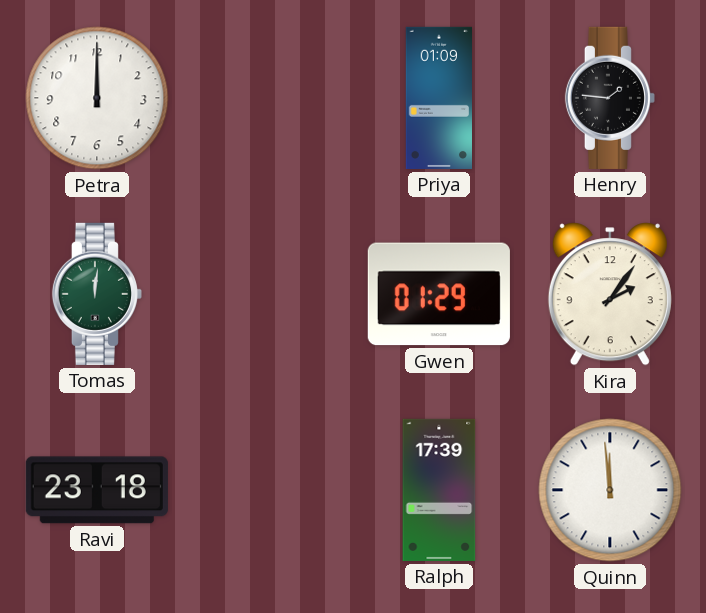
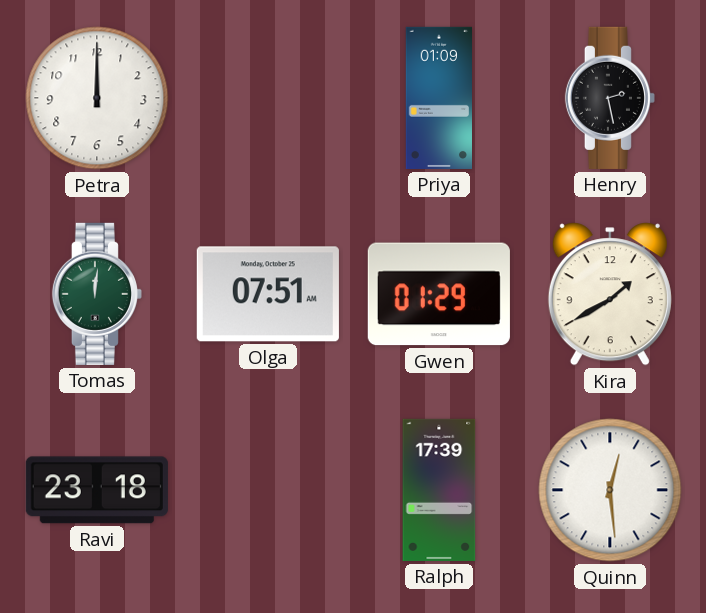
Henry: 1:46 -> 2:28
Olga: none -> 07:51
Kira: 2:06 -> 1:40
Quinn: 11:59 -> 12:29
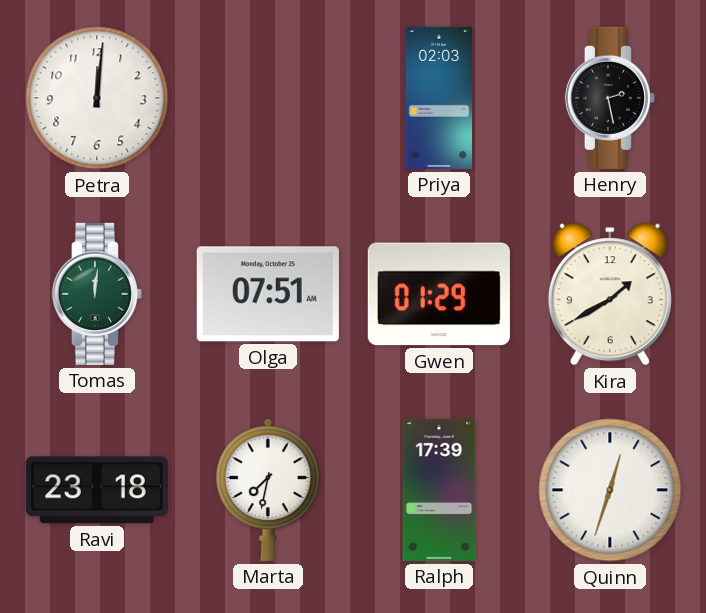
Petra: 12:00 -> 12:01
Priya: 01:09 -> 02:03
Marta: none -> 7:32
Quinn: 12:29 -> 12:33
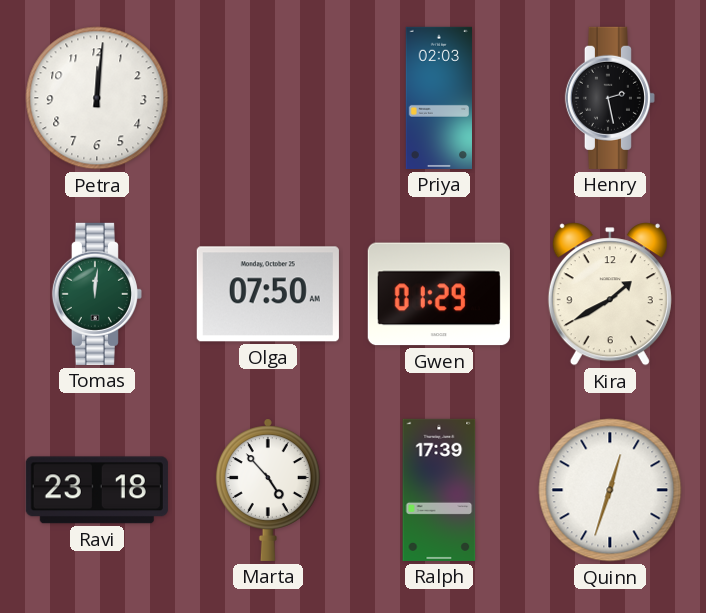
Olga: 07:51 -> 07:50
Marta: 7:32 -> 4:53
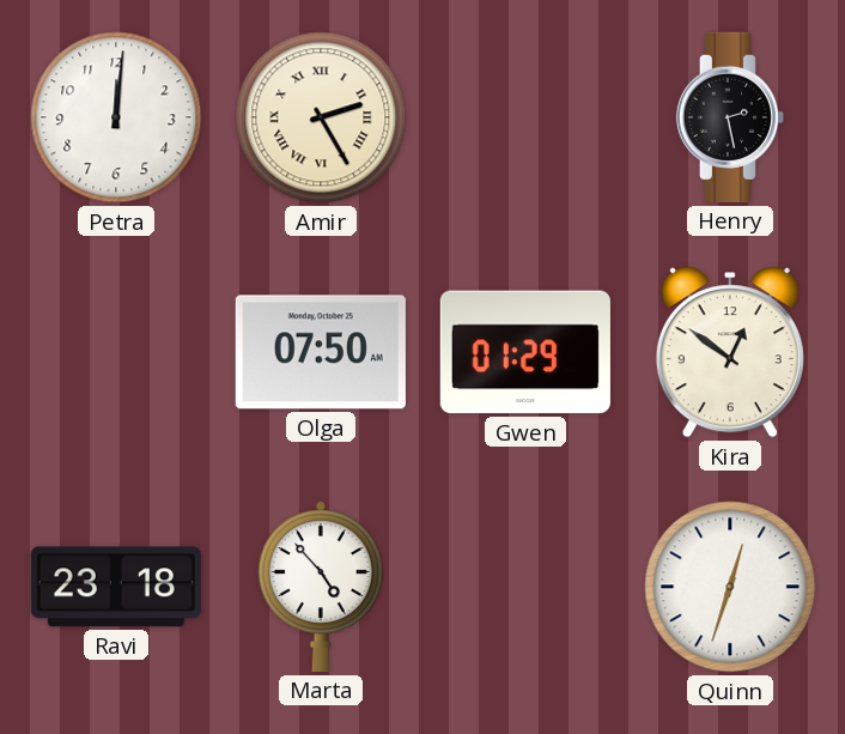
Amir: none -> 2:25
Priya: 02:03 -> none
Tomas: 12:01 -> none
Kira: 1:40 -> 12:51
Ralph: 17:39 -> none
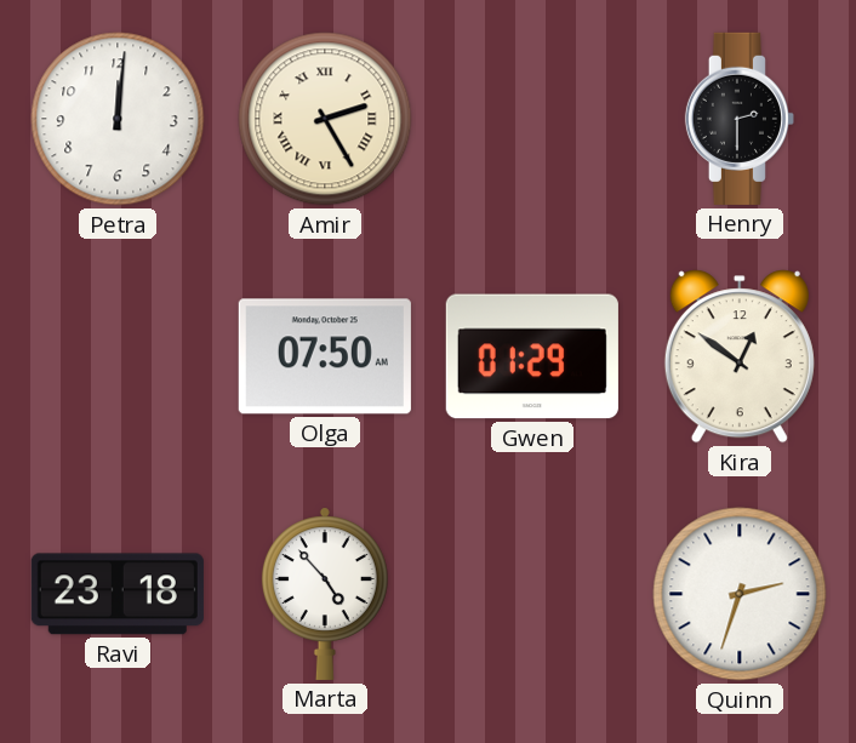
Henry: 2:28 -> 2:30
Quinn: 12:33 -> 2:33
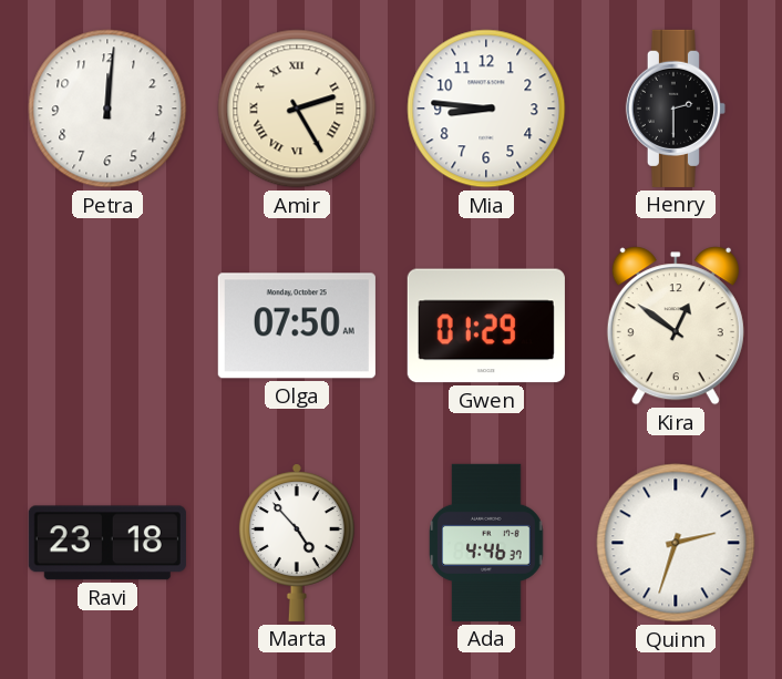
Mia: none -> 8:46
Ada: none -> 4:46
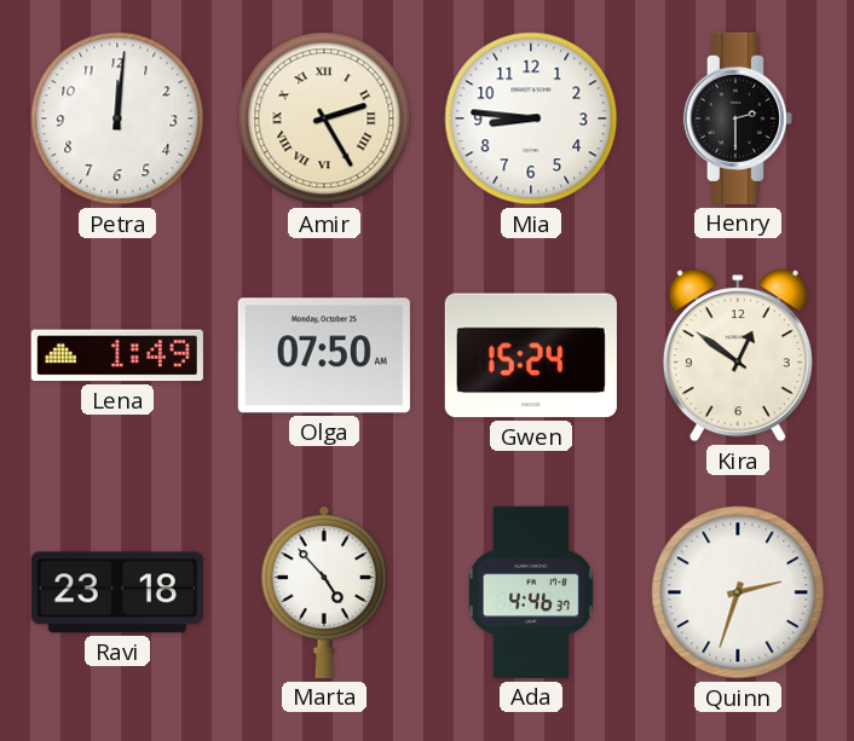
Lena: none -> 1:49
Gwen: 01:29 -> 15:24
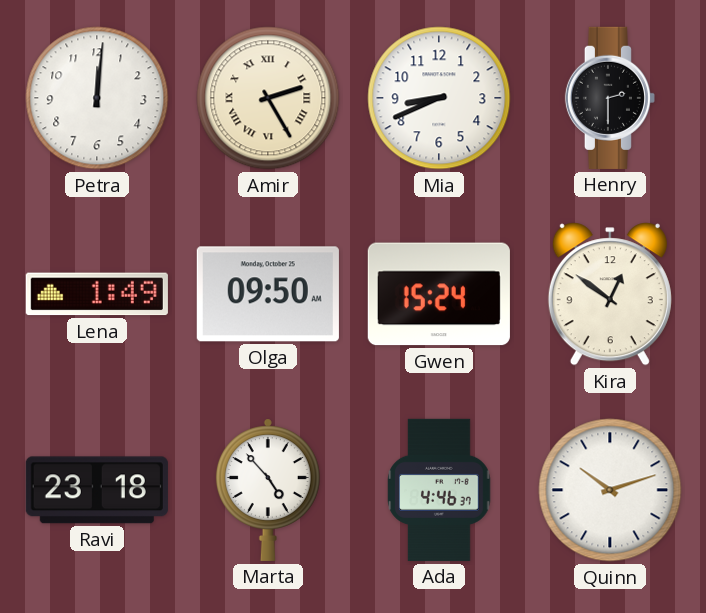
Mia: 8:46 -> 8:41
Olga: 07:50 -> 09:50
Quinn: 2:33 -> 10:12
